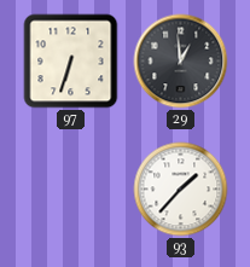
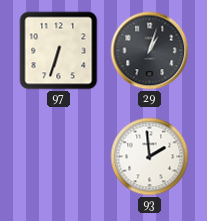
29: 12:59 -> 1:03
93: 1:37 -> 1:59
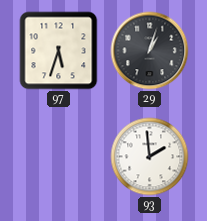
97: 6:33 -> 5:33
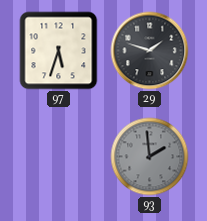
29: 1:03 -> 1:48
93 dial: white -> grey
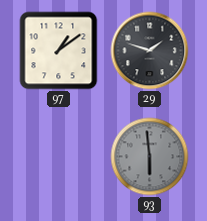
97: 5:33 -> 1:09
93: 1:59 -> 5:59
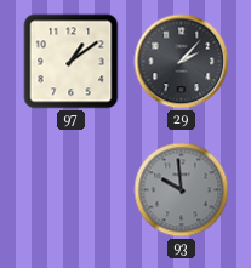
29: 1:48 -> 2:07
93: 5:59 -> 9:59
